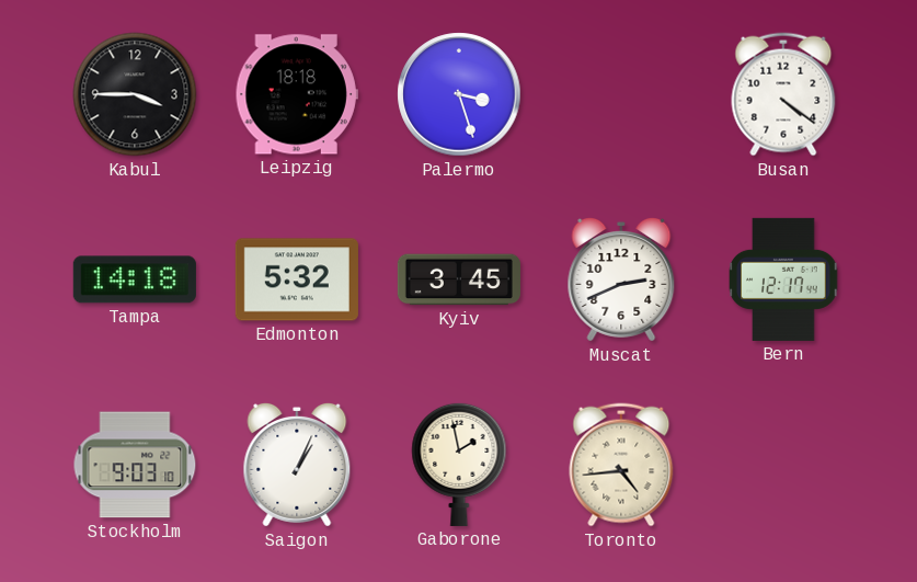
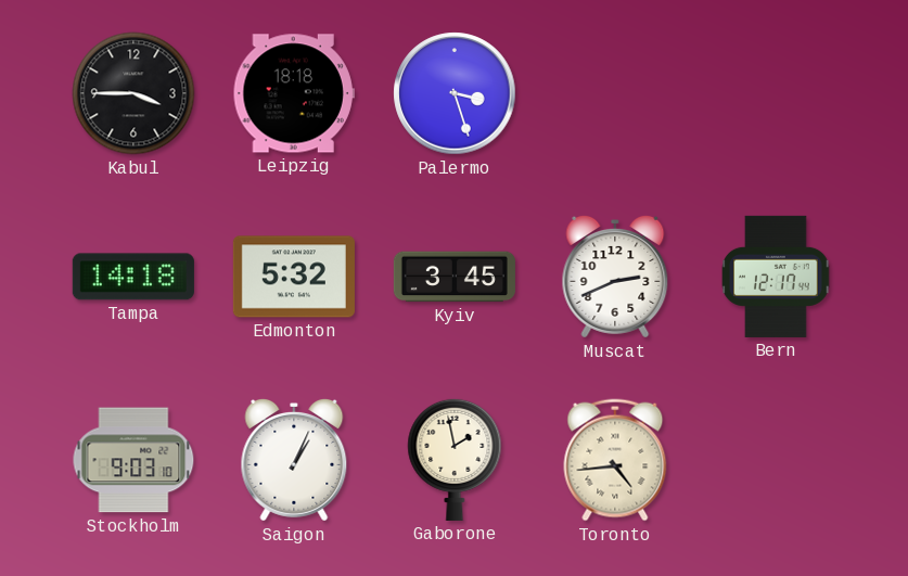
Busan: 4:21 -> none
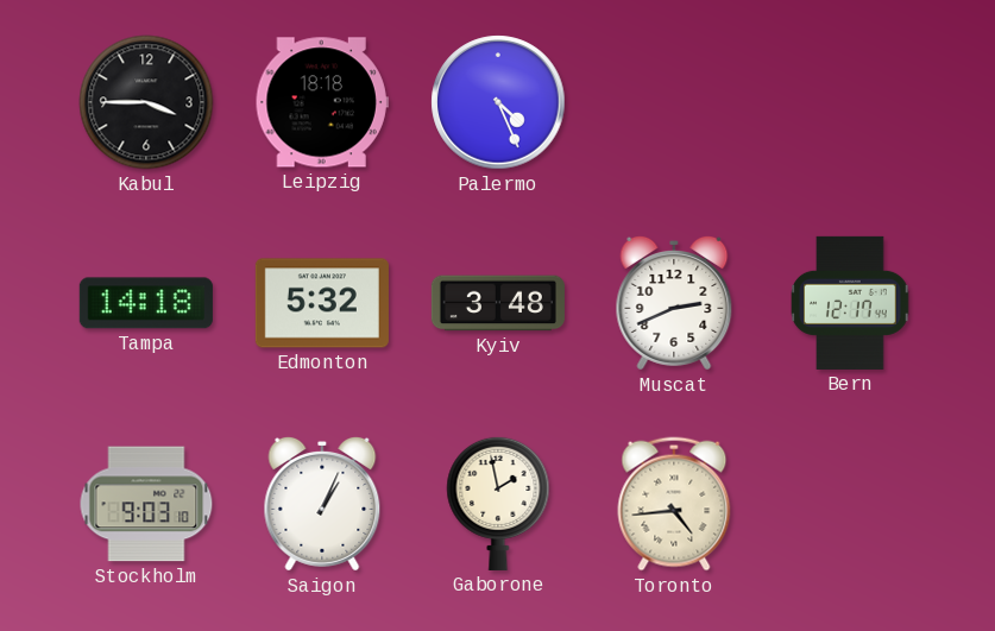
Palermo: 3:27 -> 4:26
Kyiv: 3:45 -> 3:48
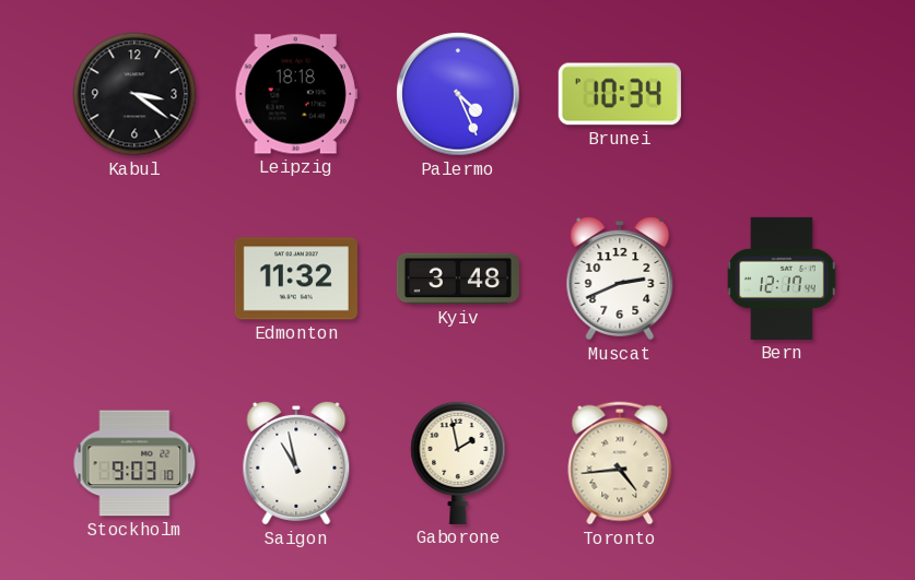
Kabul: 3:45 -> 3:21
Brunei: none -> 10:34
Tampa: 14:18 -> none
Edmonton: 5:32 -> 11:32
Saigon: 1:04 -> 10:58
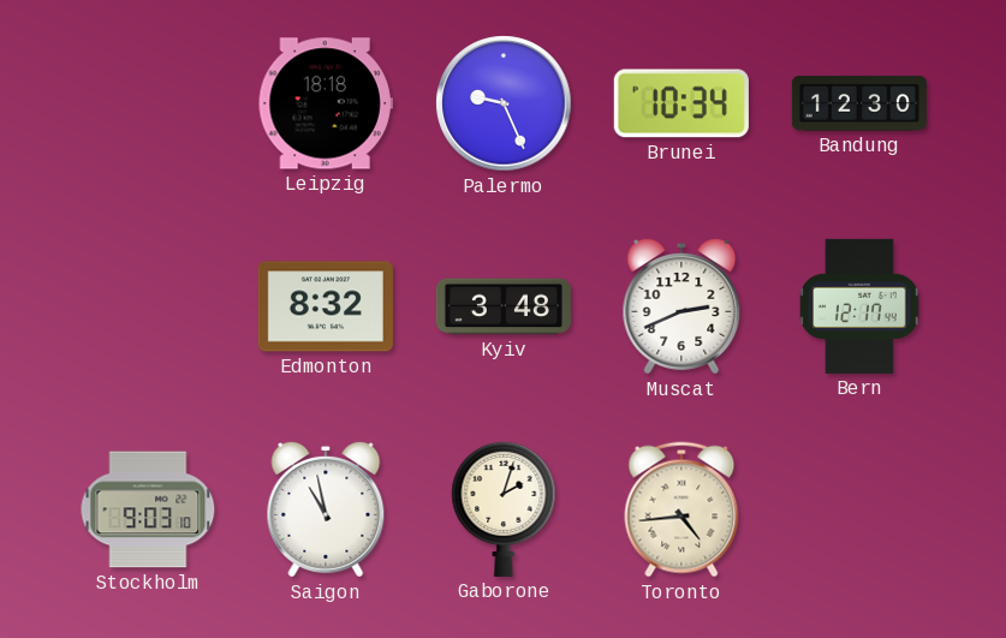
Kabul: 3:21 -> none
Palermo: 4:26 -> 9:26
Bandung: none -> 12:30
Edmonton: 11:32 -> 8:32
Gaborone: 1:58 -> 2:03
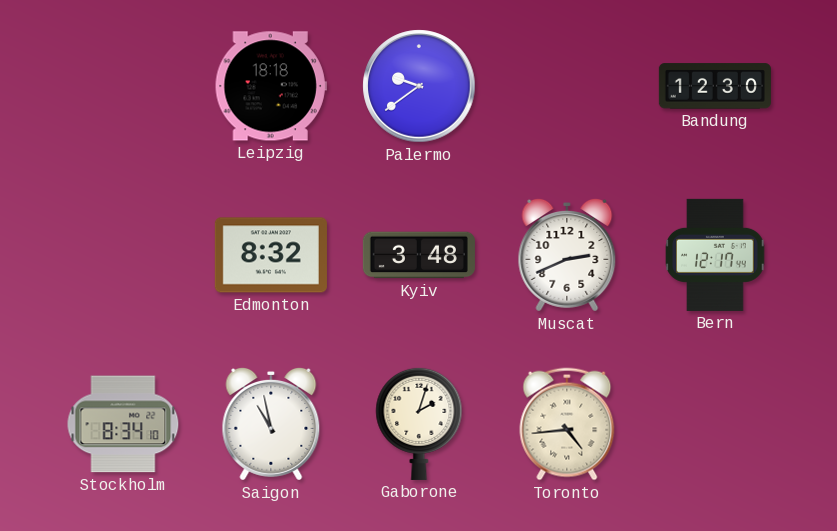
Palermo: 9:26 -> 9:39
Brunei: 10:34 -> none
Stockholm: 9:03 -> 8:34
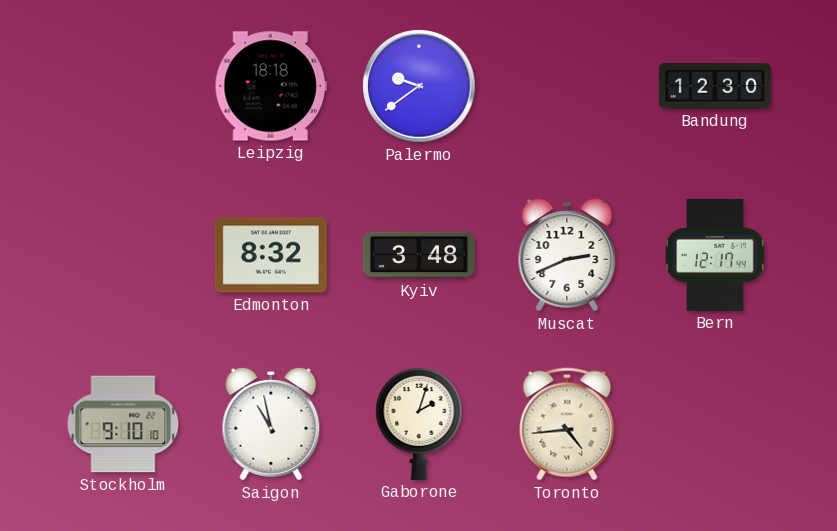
Stockholm: 8:34 -> 9:10
